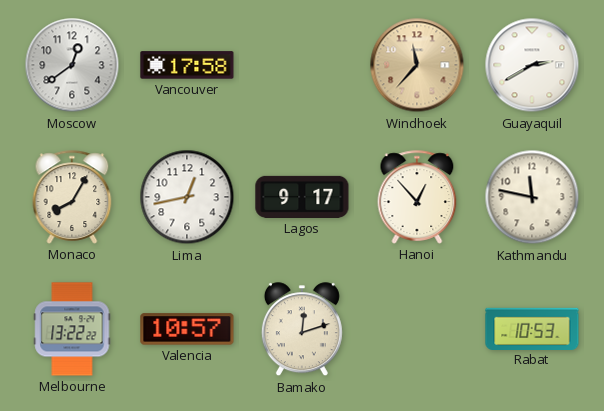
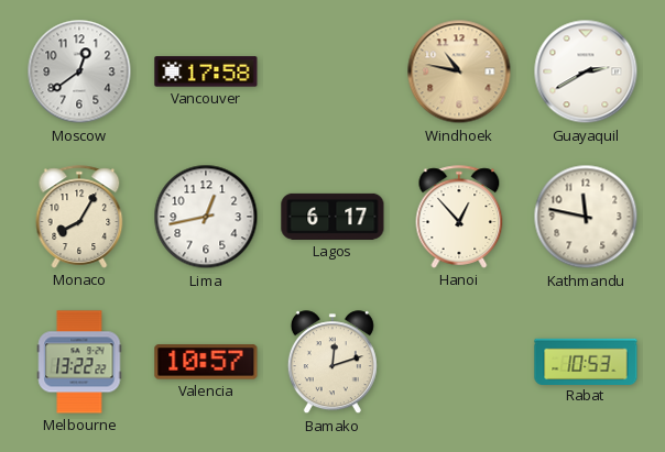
Windhoek: 11:37 -> 10:47
Lagos: 9:17 -> 6:17
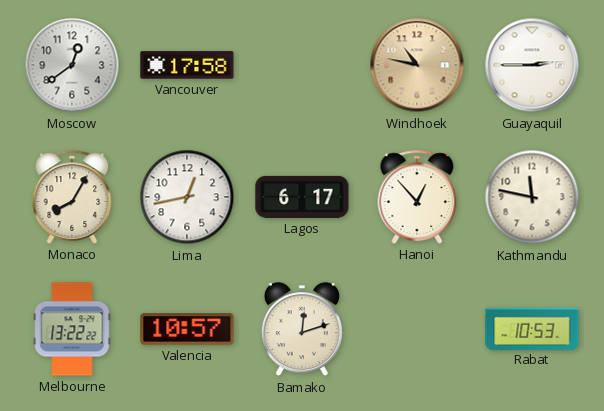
Guayaquil: 2:40 -> 2:45
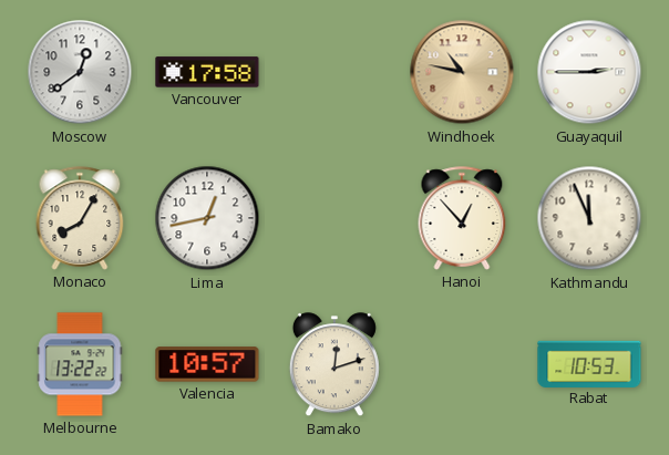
Lagos: 6:17 -> none
Kathmandu: 11:47 -> 11:56
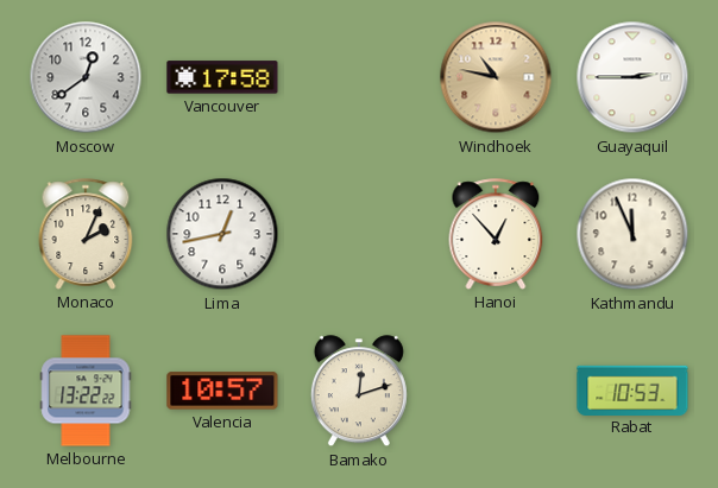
Monaco: 8:05 -> 2:04
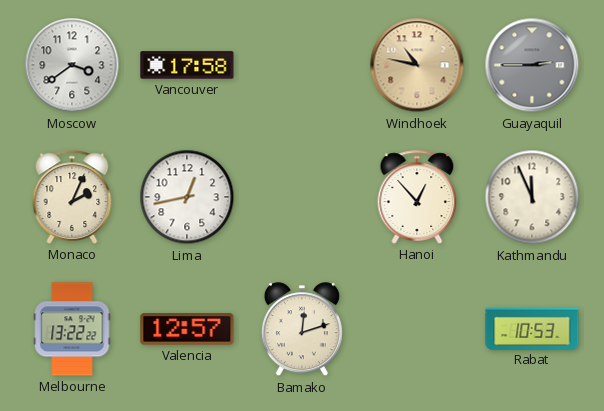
Moscow: 12:39 -> 3:39
Guayaquil dial: white -> grey
Valencia: 10:57 -> 12:57
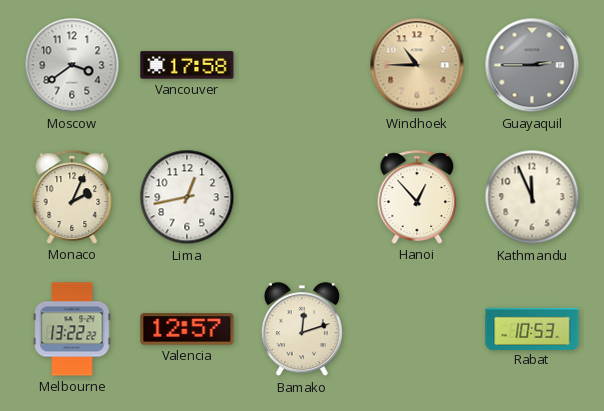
Windhoek: 10:47 -> 10:45
